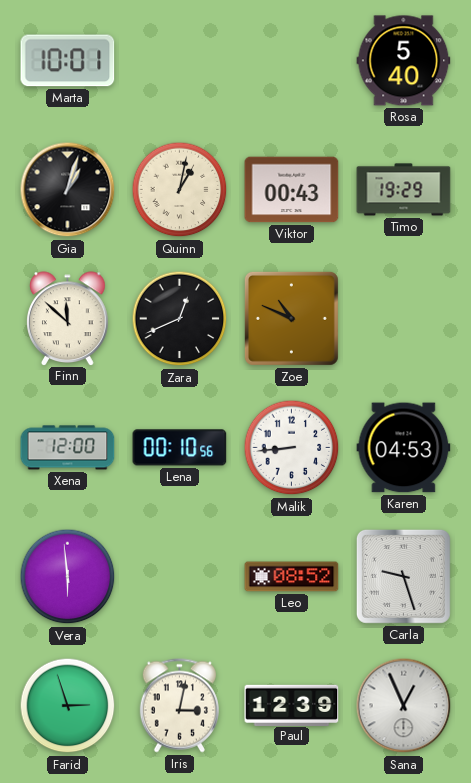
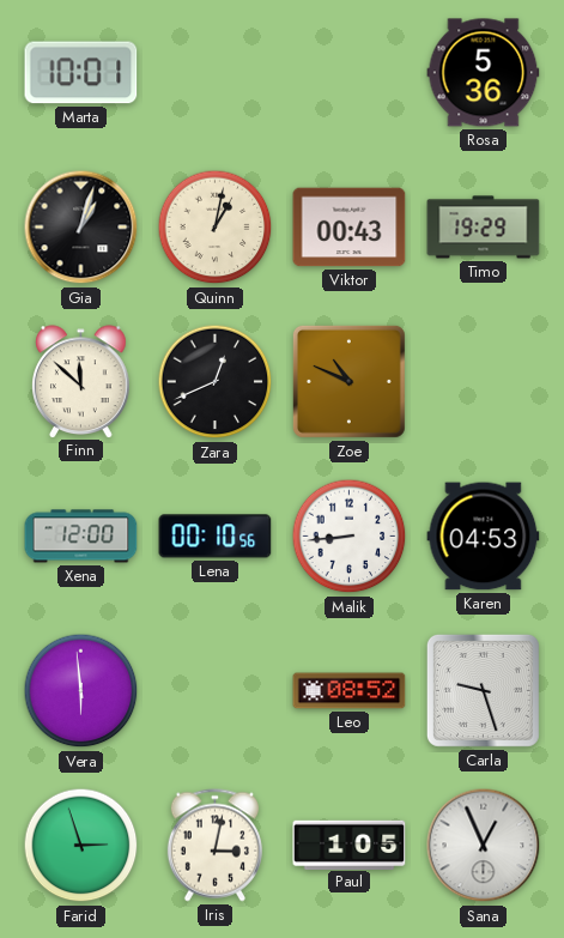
Rosa: 5:40 -> 5:36
Paul: 12:39 -> 1:05
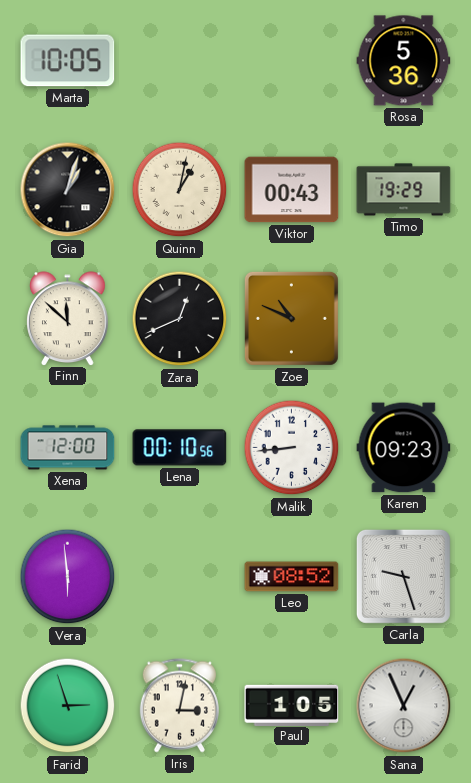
Marta: 10:01 -> 10:05
Karen: 04:53 -> 09:23
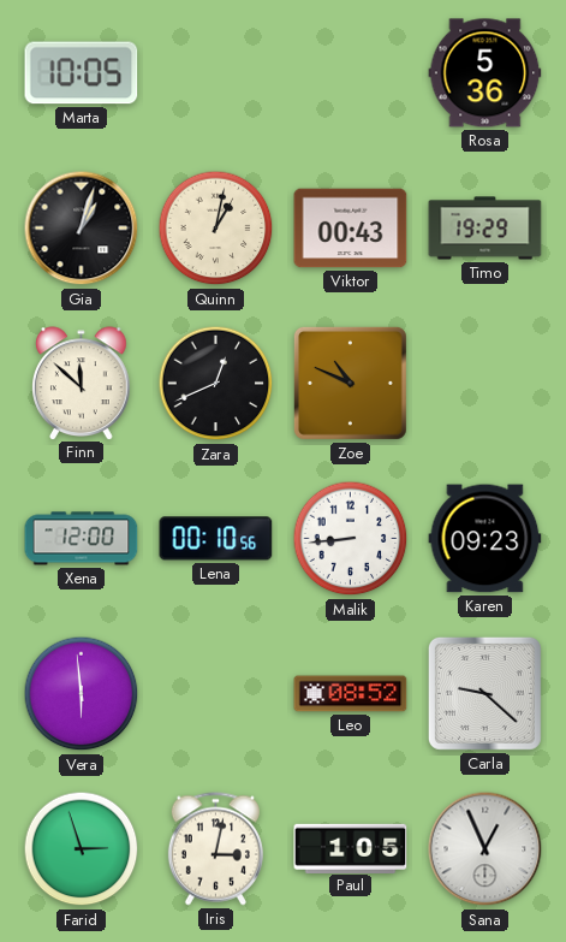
Carla: 9:27 -> 9:22
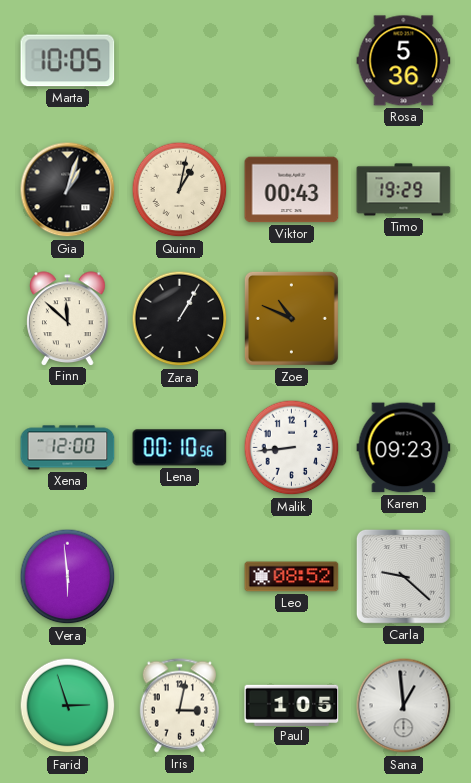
Zara: 12:41 -> 1:05
Sana: 12:56 -> 12:59
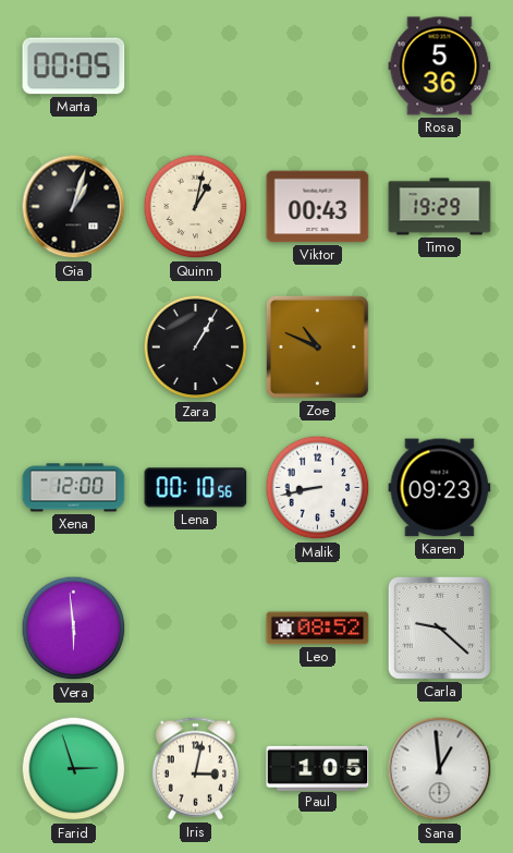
Marta: 10:05 -> 00:05
Finn: 11:52 -> none
Malik: 8:44 -> 8:43
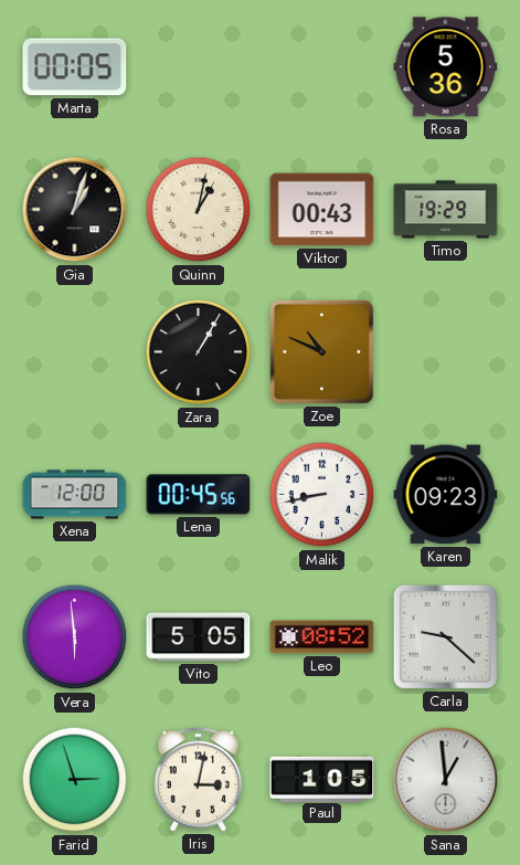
Lena: 00:10 -> 00:45
Vito: none -> 5:05
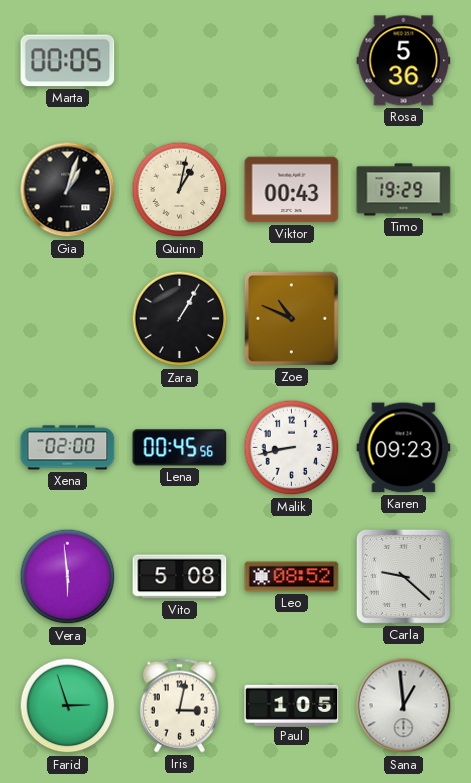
Xena: 12:00 -> 02:00
Vito: 5:05 -> 5:08
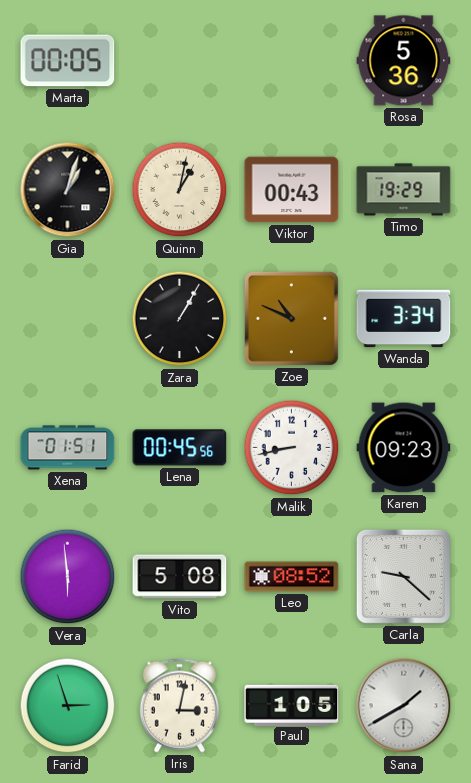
Wanda: none -> 3:34
Xena: 02:00 -> 01:51
Sana: 12:59 -> 1:40
